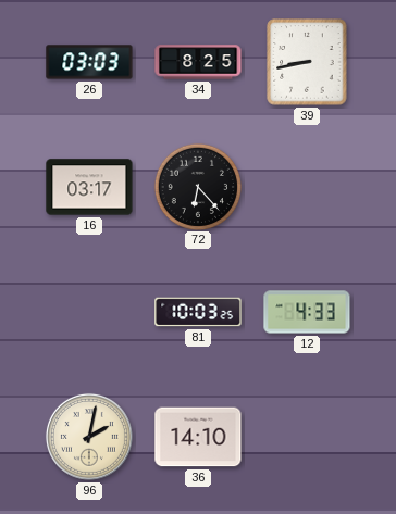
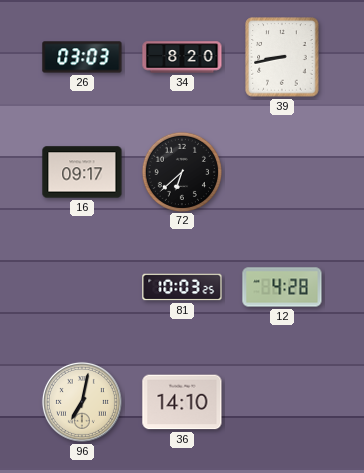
34: 8:25 -> 8:20
16: 03:17 -> 09:17
72: 6:23 -> 6:38
12: 4:33 -> 4:28
96: 2:02 -> 7:02
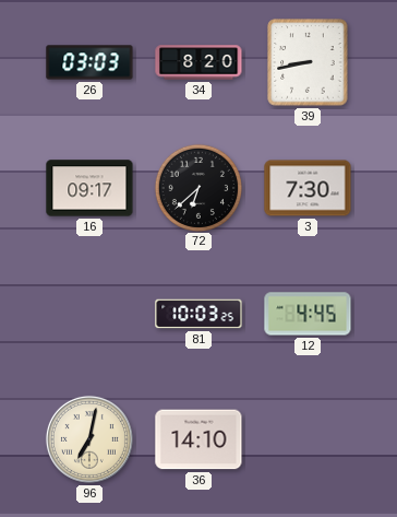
3: none -> 7:30
12: 4:28 -> 4:45
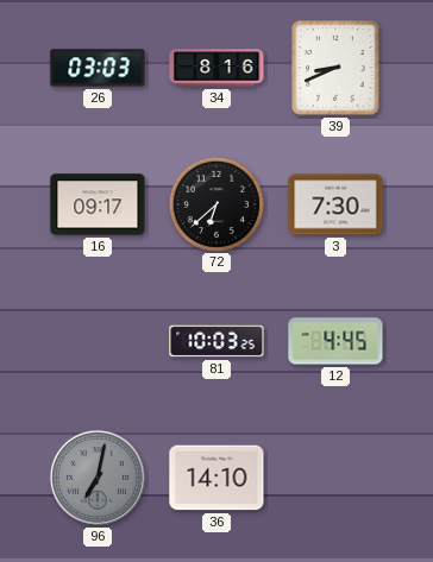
34: 8:20 -> 8:16
39: 8:43 -> 8:41
96 dial: cream -> grey
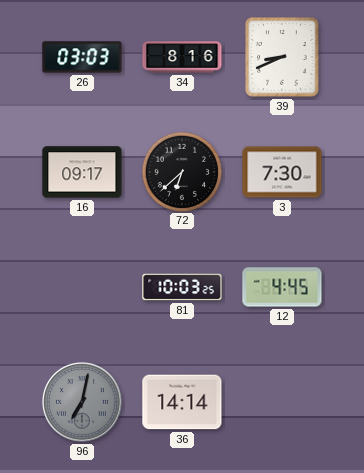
36: 14:10 -> 14:14
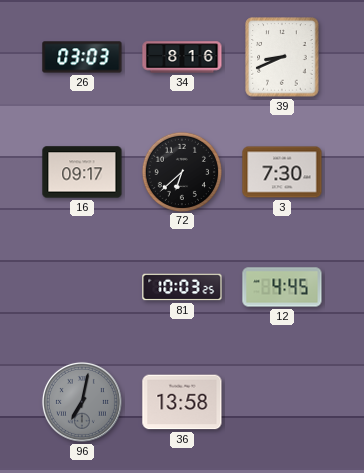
36: 14:14 -> 13:58
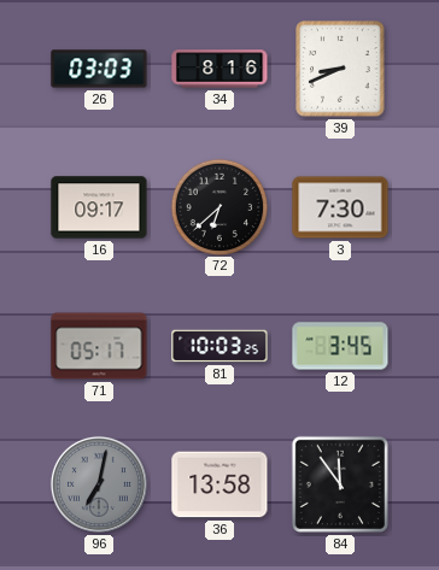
71: none -> 05:17
12: 4:45 -> 3:45
84: none -> 11:54
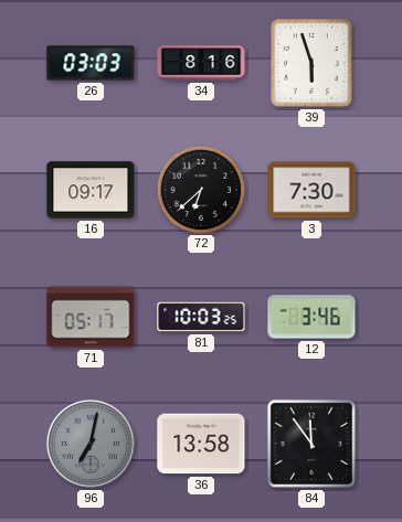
39: 8:41 -> 5:57
12: 3:45 -> 3:46
